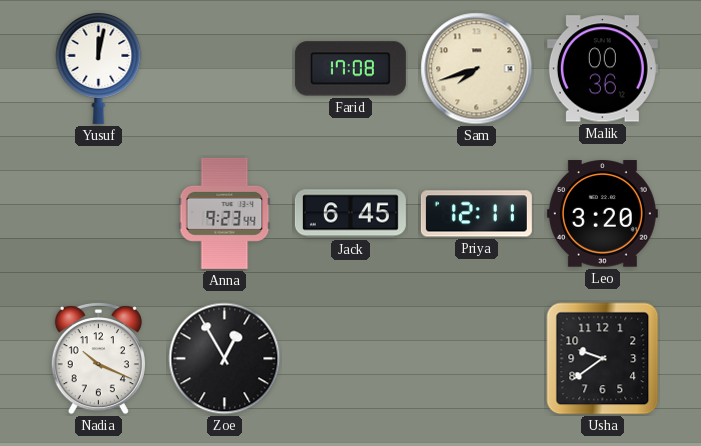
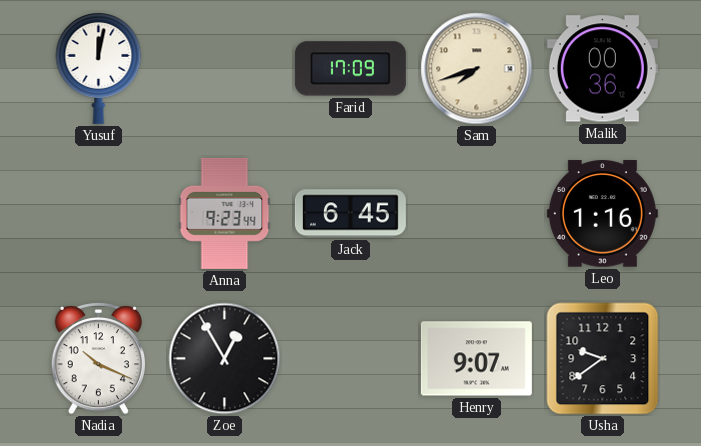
Farid: 17:08 -> 17:09
Priya: 12:11 -> none
Leo: 3:20 -> 1:16
Henry: none -> 9:07
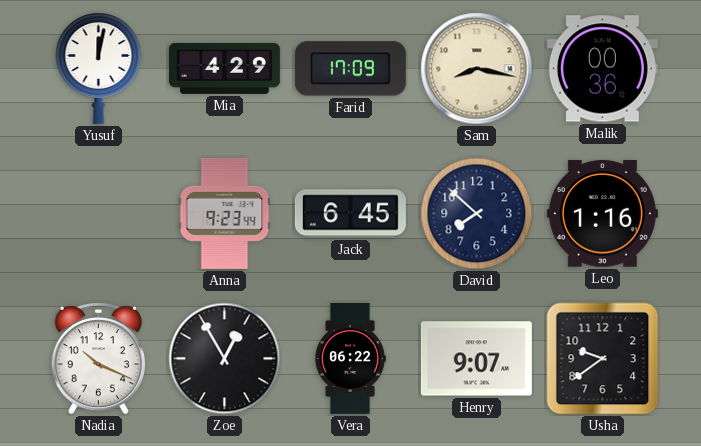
Mia: none -> 4:29
Sam: 7:42 -> 8:17
David: none -> 7:52
Vera: none -> 06:22
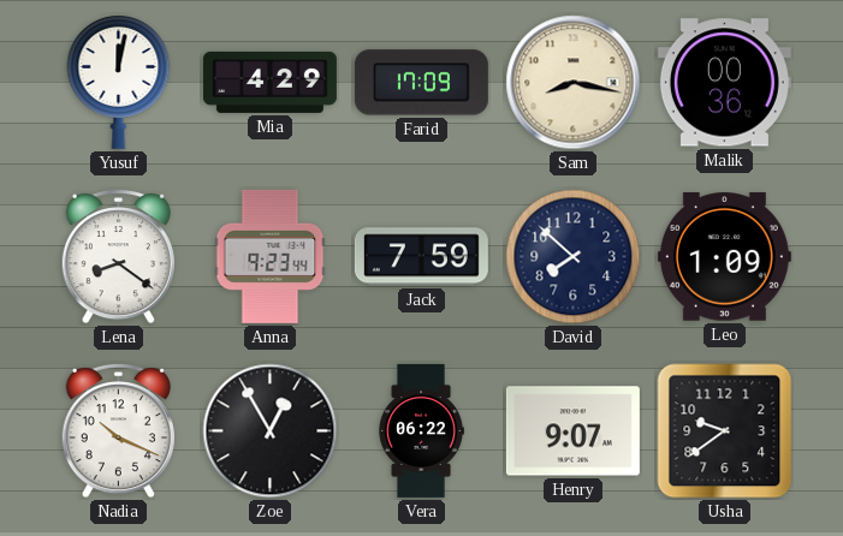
Lena: none -> 8:21
Jack: 6:45 -> 7:59
Leo: 1:16 -> 1:09
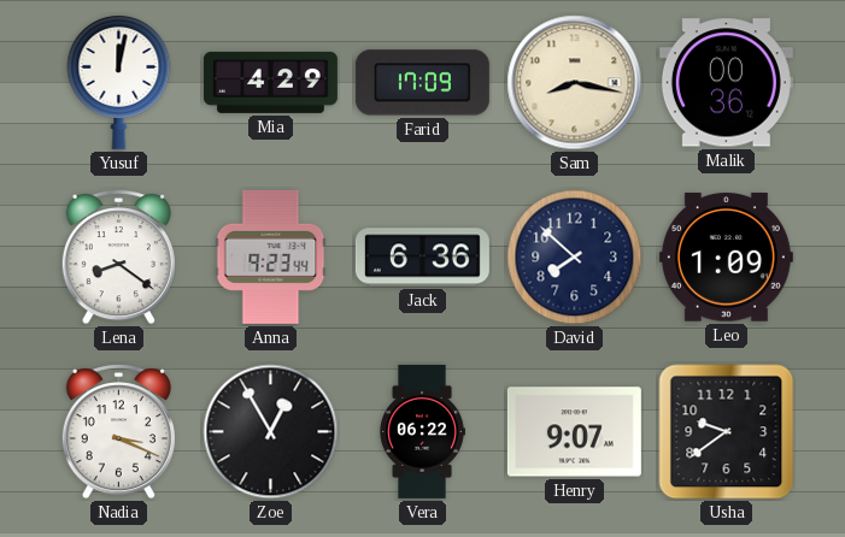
Jack: 7:59 -> 6:36
Nadia: 10:19 -> 3:19
